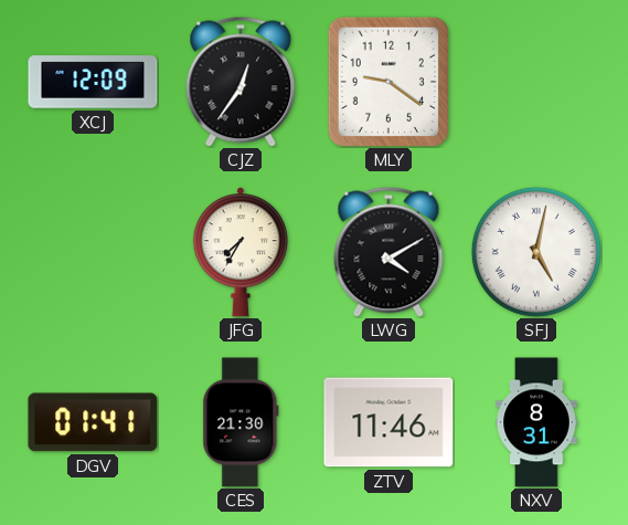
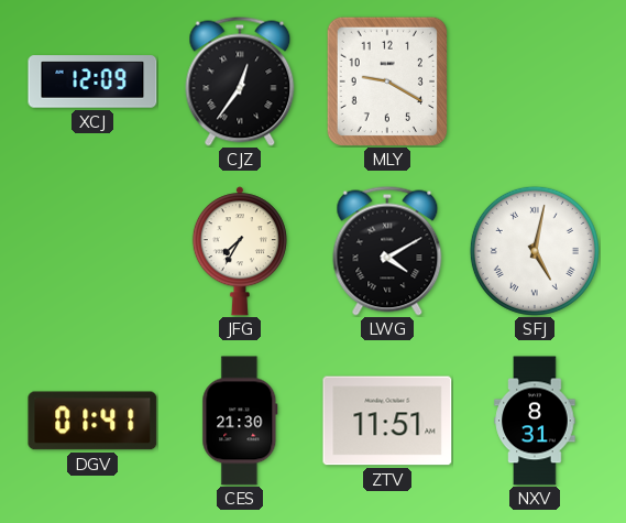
MLY: 9:21 -> 9:20
ZTV: 11:46 -> 11:51
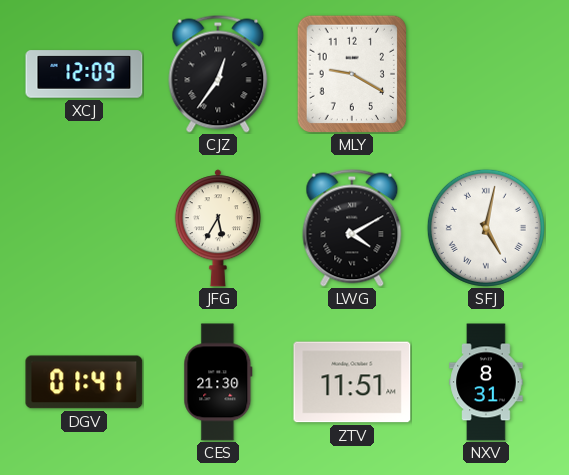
JFG: 7:35 -> 5:35
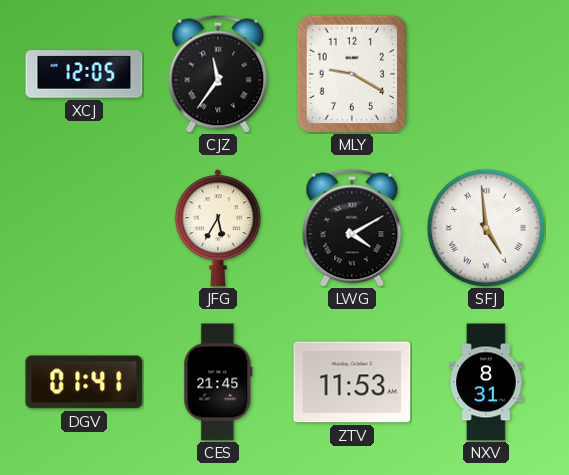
XCJ: 12:09 -> 12:05
CJZ: 12:36 -> 11:36
SFJ: 5:02 -> 4:59
CES: 21:30 -> 21:45
ZTV: 11:51 -> 11:53
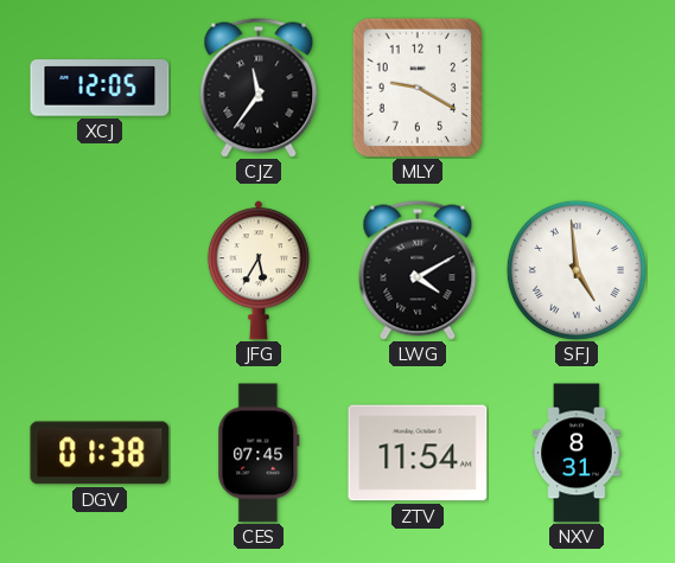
DGV: 01:41 -> 01:38
CES: 21:45 -> 07:45
ZTV: 11:53 -> 11:54
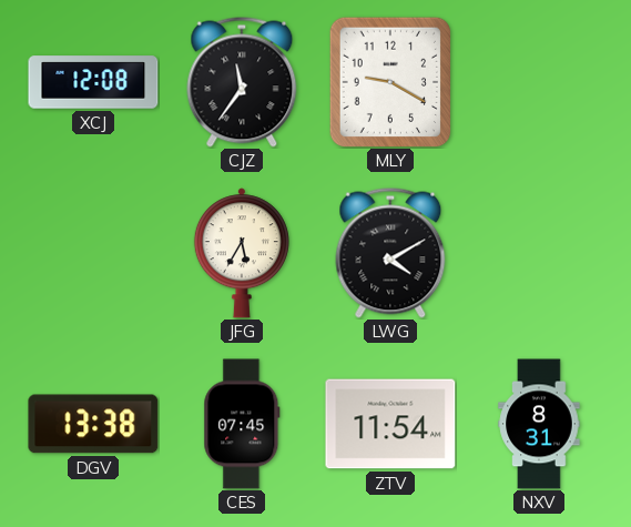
XCJ: 12:05 -> 12:08
SFJ: 4:59 -> none
DGV: 01:38 -> 13:38
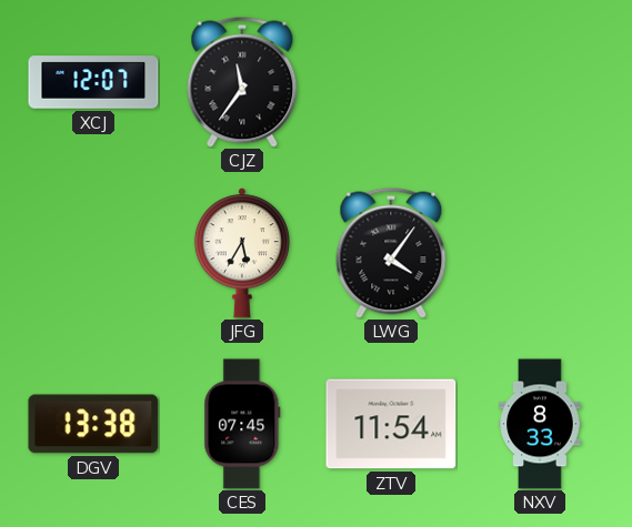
XCJ: 12:08 -> 12:07
MLY: 9:20 -> none
LWG: 4:10 -> 4:06
NXV: 8:31 -> 8:33
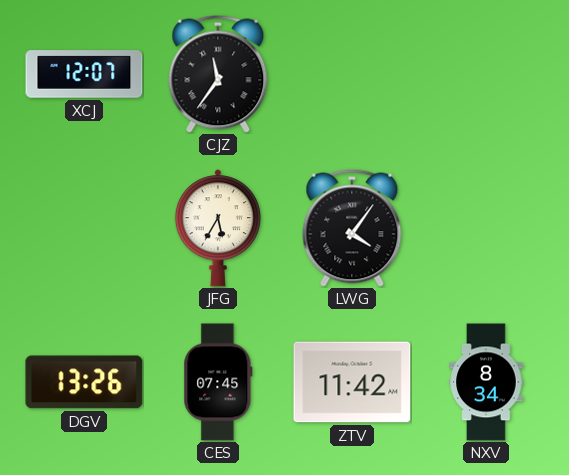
DGV: 13:38 -> 13:26
ZTV: 11:54 -> 11:42
NXV: 8:33 -> 8:34
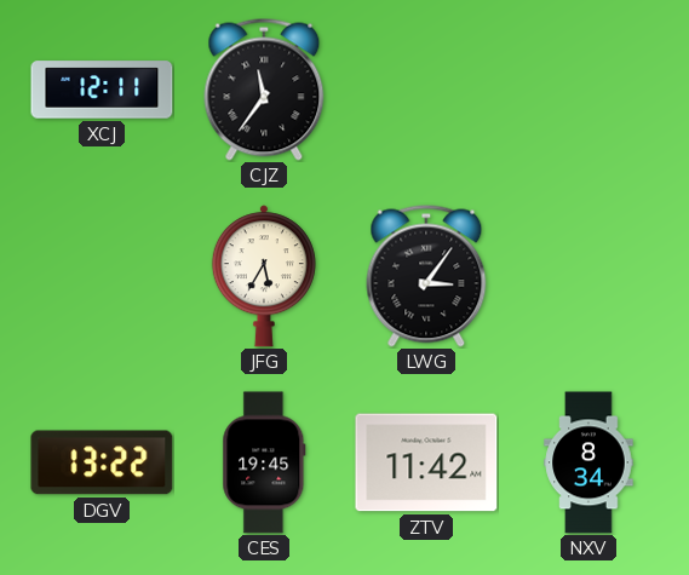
XCJ: 12:07 -> 12:11
LWG: 4:06 -> 3:06
DGV: 13:26 -> 13:22
CES: 07:45 -> 19:45
